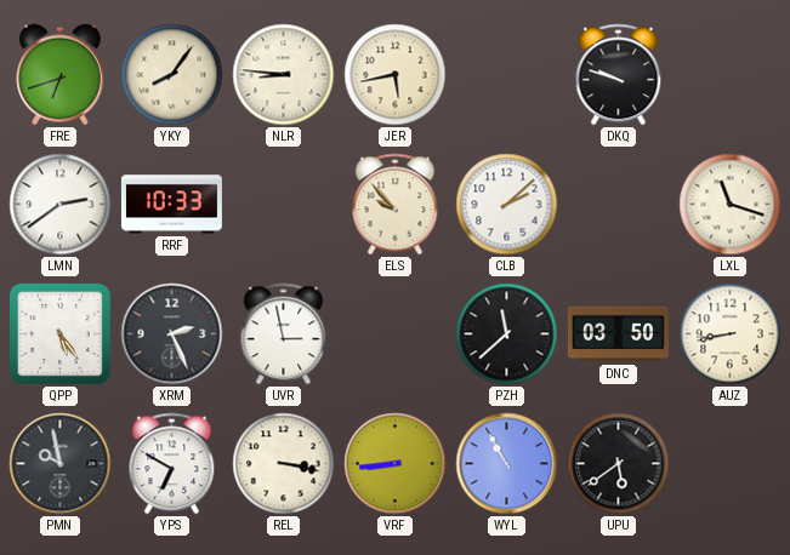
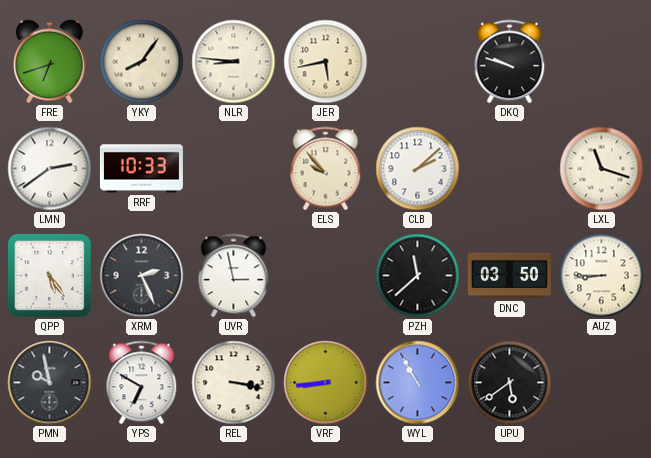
AUZ: 8:43 -> 8:45
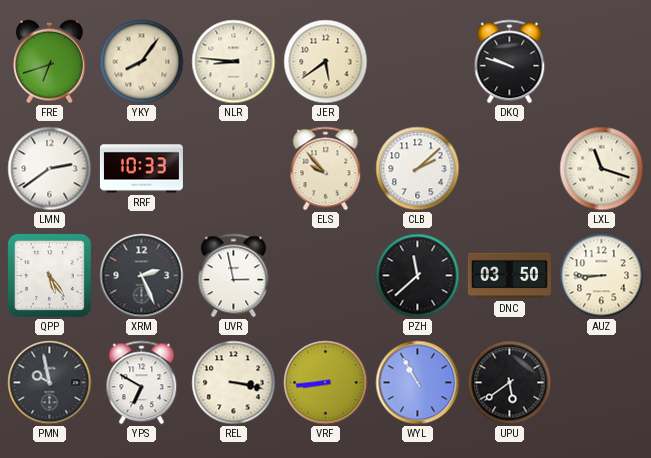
JER: 5:43 -> 5:39
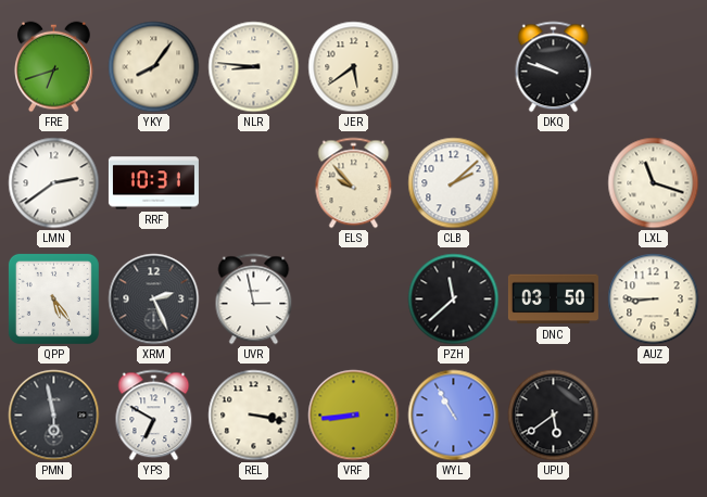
RRF: 10:33 -> 10:31
PMN: 9:58 -> 5:58
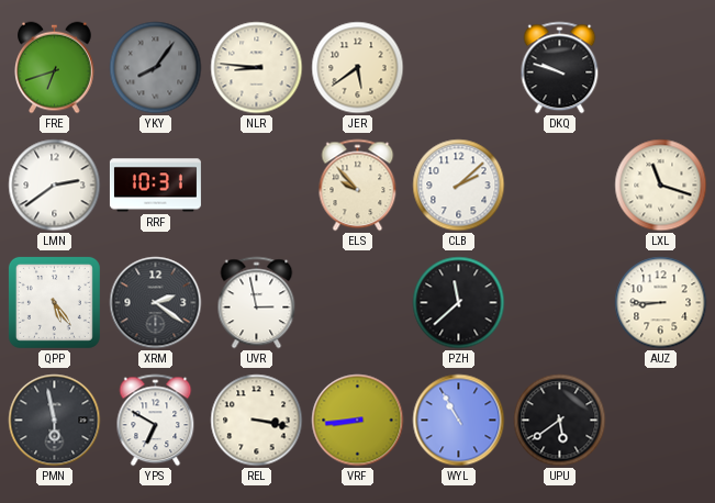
YKY dial: cream -> grey
XRM: 2:26 -> 2:21
DNC: 03:50 -> none
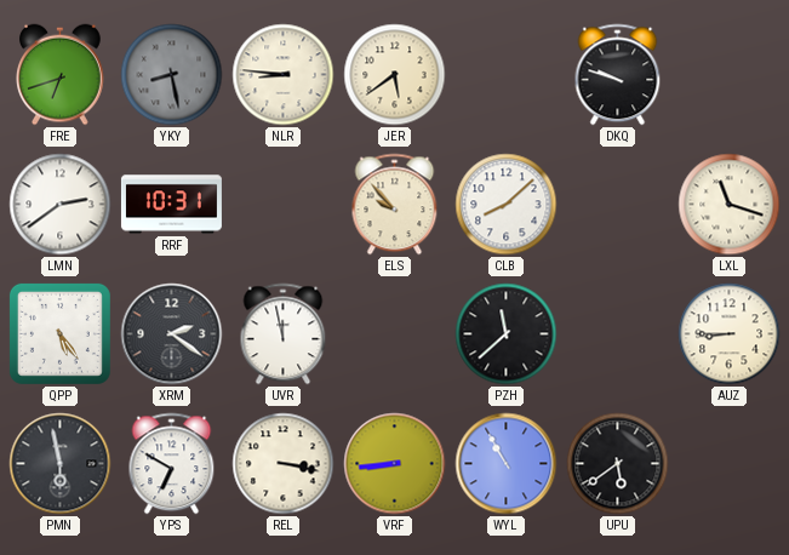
YKY: 8:06 -> 8:28
CLB: 2:08 -> 8:08
UVR: 2:58 -> 11:58
